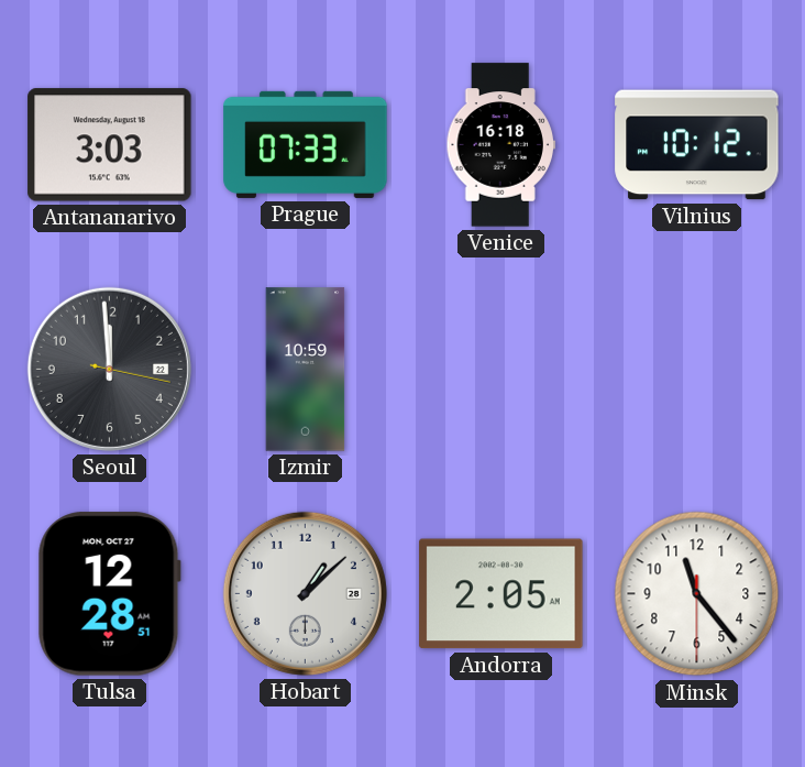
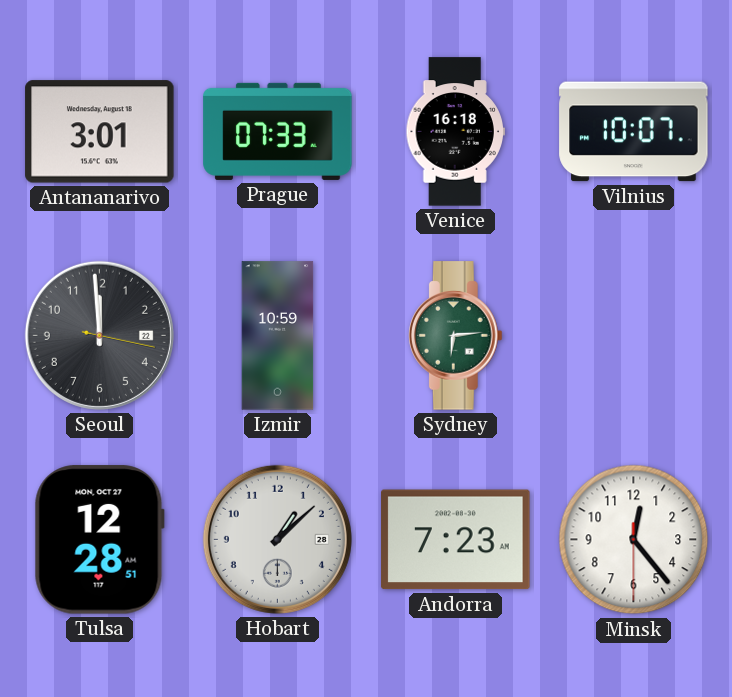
Antananarivo: 3:03 -> 3:01
Vilnius: 10:12 -> 10:07
Sydney: none -> 6:14
Andorra: 2:05 -> 7:23
Minsk: 11:23 -> 12:23
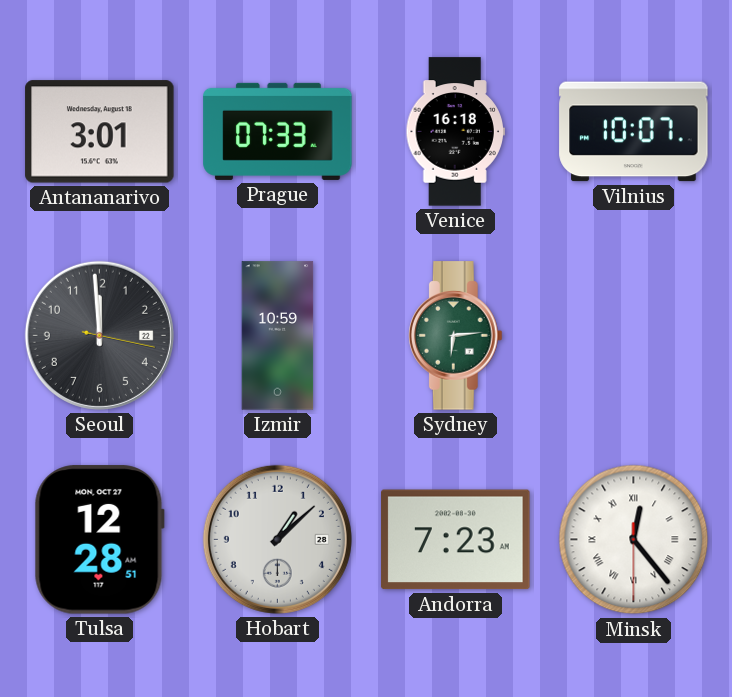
Minsk numerals: Arabic -> Roman
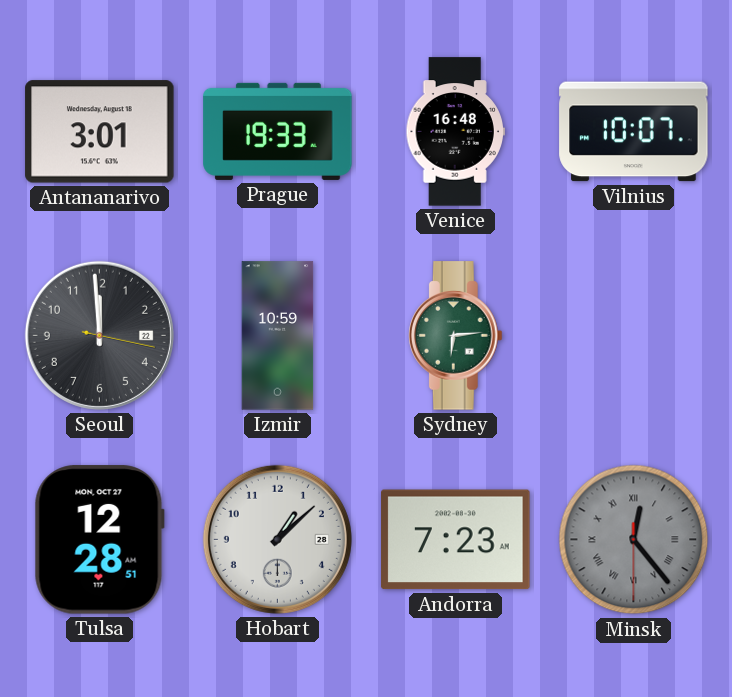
Prague: 07:33 -> 19:33
Venice: 16:18 -> 16:48
Minsk dial: white -> grey
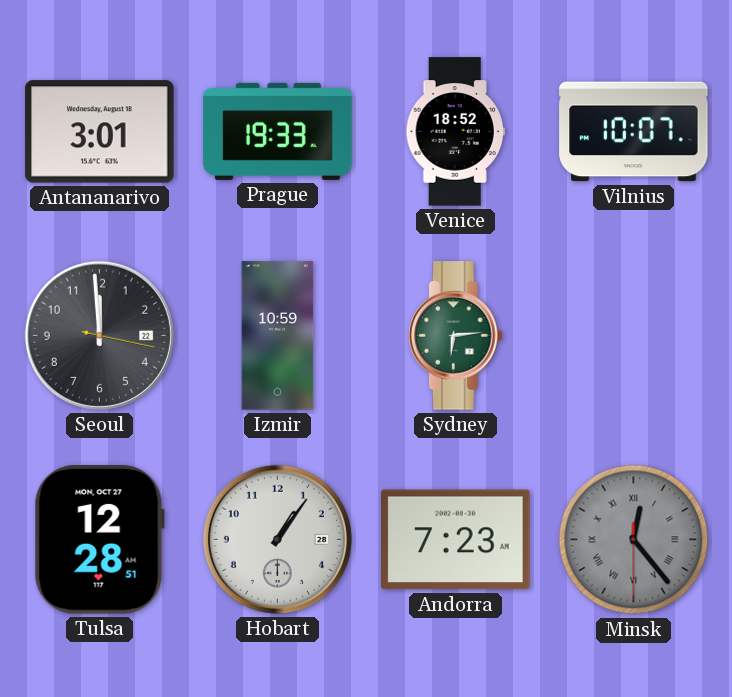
Venice: 16:48 -> 18:52
Hobart: 1:08 -> 1:06
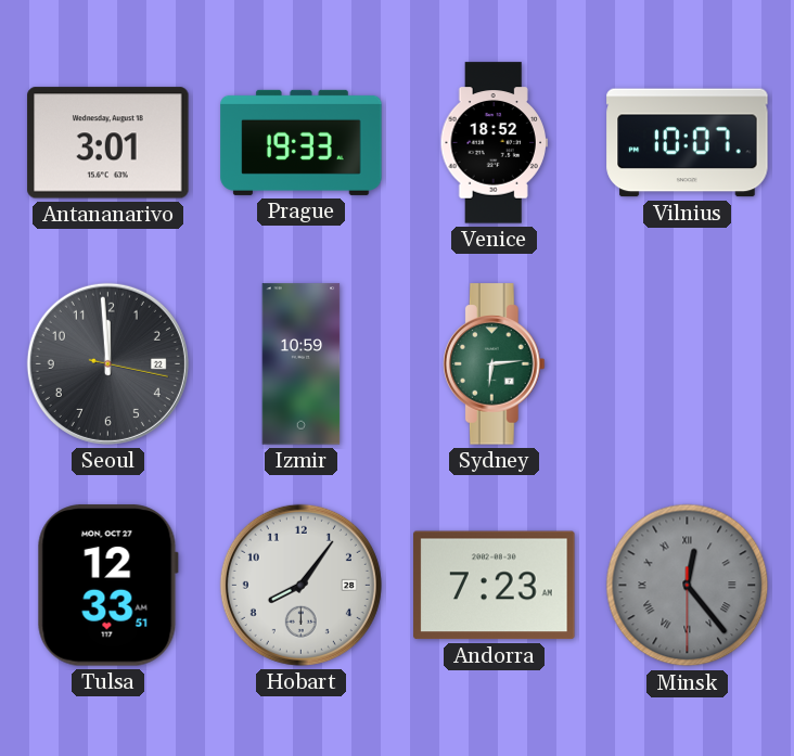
Tulsa: 12:28 -> 12:33
Hobart: 1:06 -> 8:06
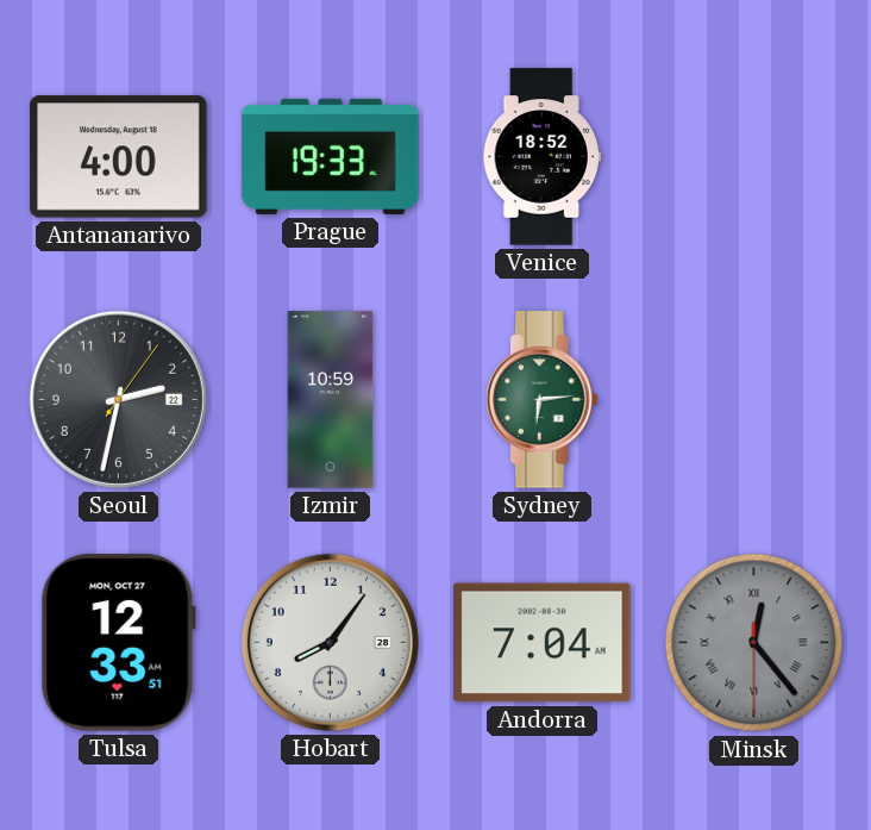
Antananarivo: 3:01 -> 4:00
Vilnius: 10:07 -> none
Seoul: 11:59 -> 2:32
Andorra: 7:23 -> 7:04
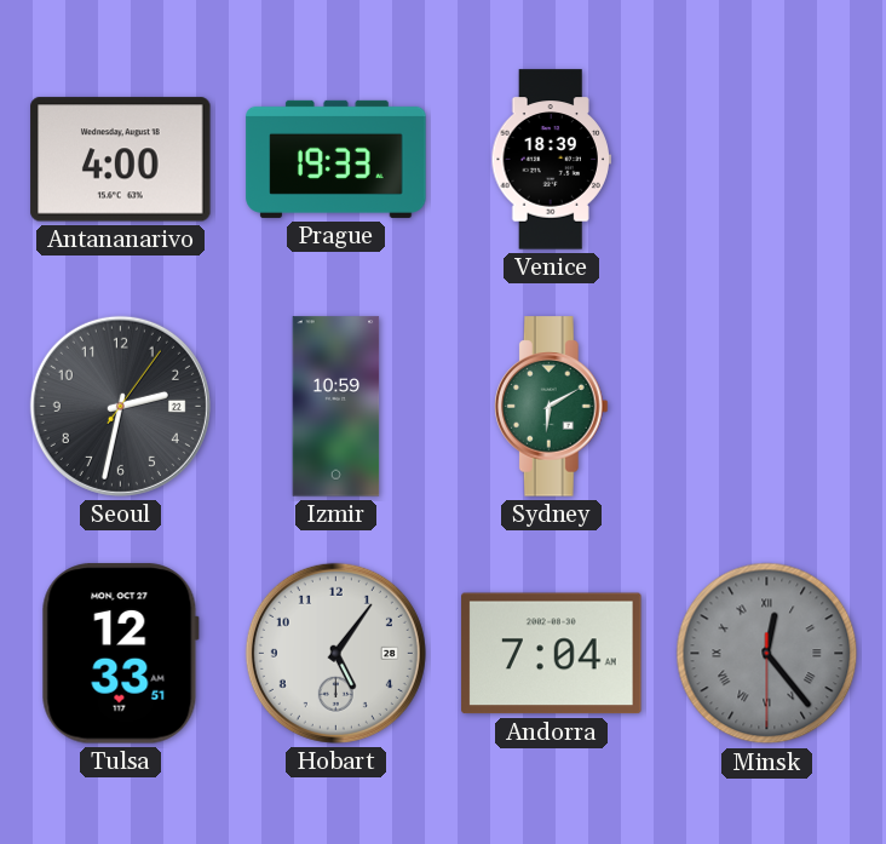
Venice: 18:52 -> 18:39
Sydney: 6:14 -> 6:10
Hobart: 8:06 -> 5:06
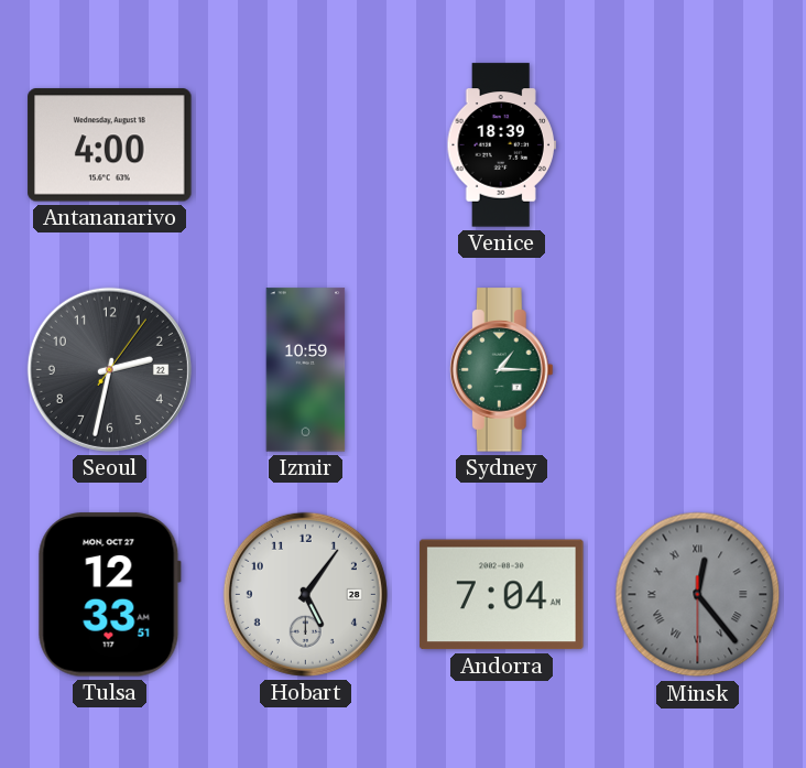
Prague: 19:33 -> none
Sydney: 6:10 -> 1:15
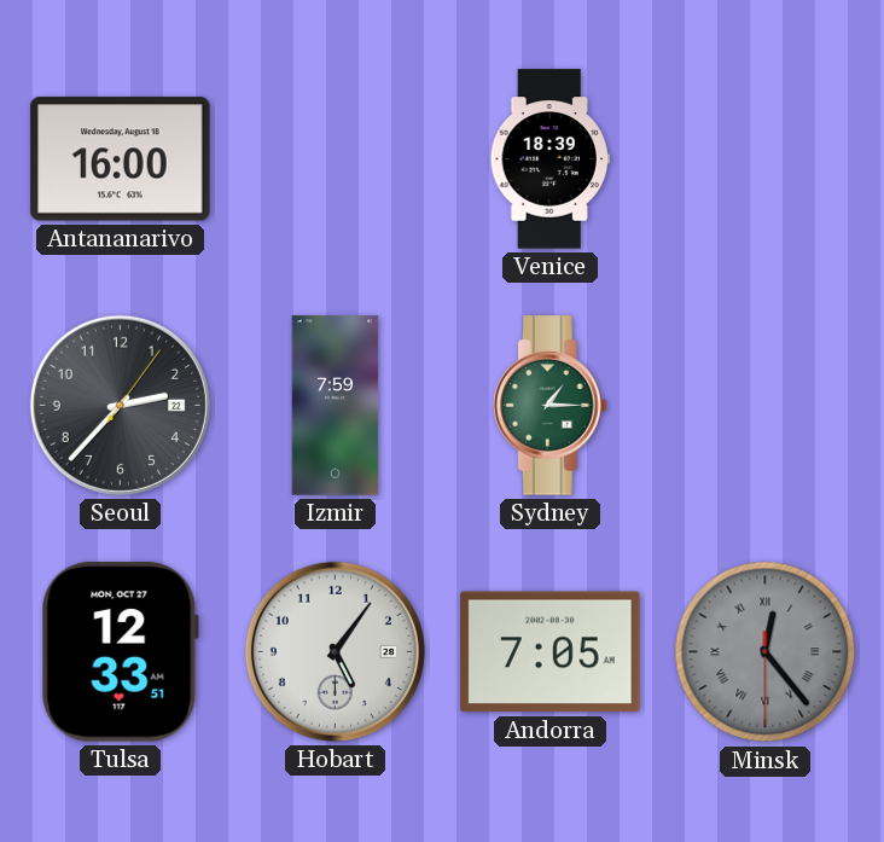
Antananarivo: 4:00 -> 16:00
Seoul: 2:32 -> 2:37
Izmir: 10:59 -> 7:59
Andorra: 7:04 -> 7:05
